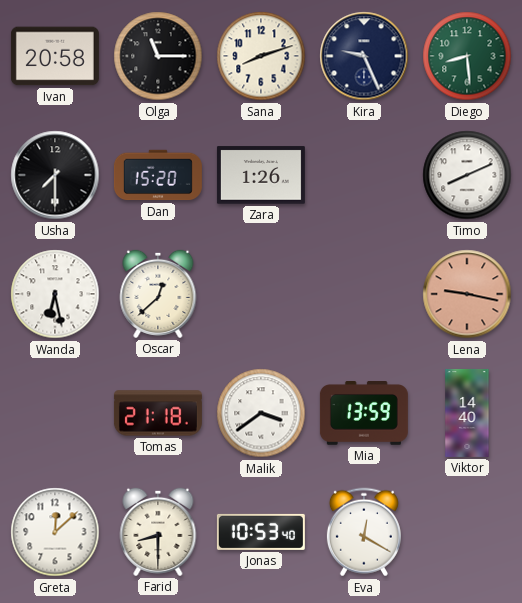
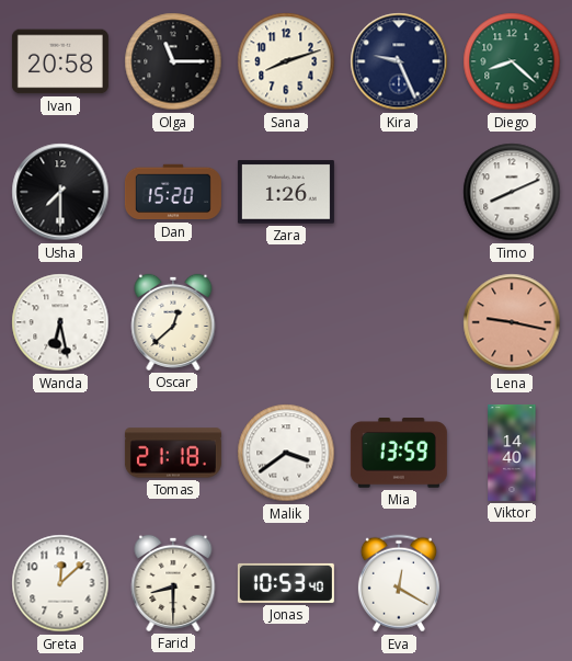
Diego: 8:29 -> 8:22
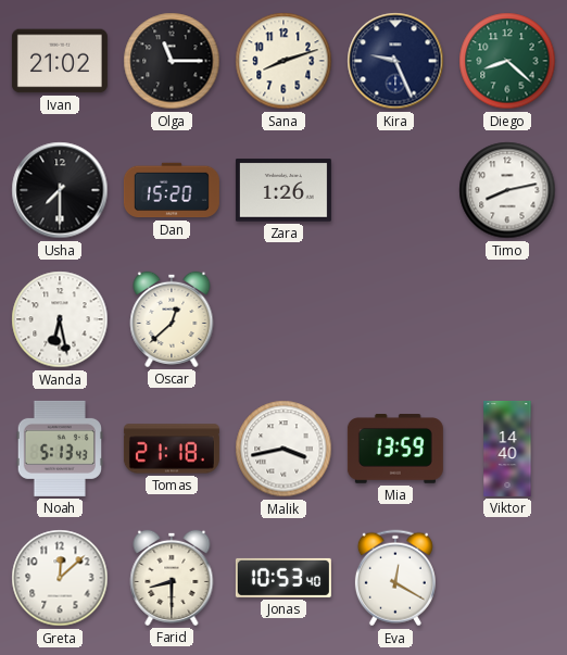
Ivan: 20:58 -> 21:02
Timo: 8:11 -> 8:13
Lena: 9:17 -> none
Noah: none -> 5:13
Malik: 3:39 -> 3:43
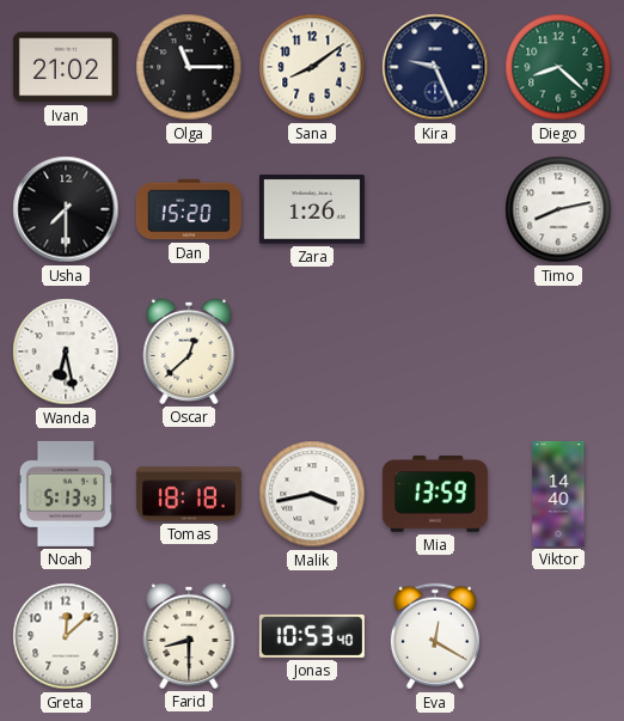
Sana: 8:12 -> 8:09
Tomas: 21:18 -> 18:18
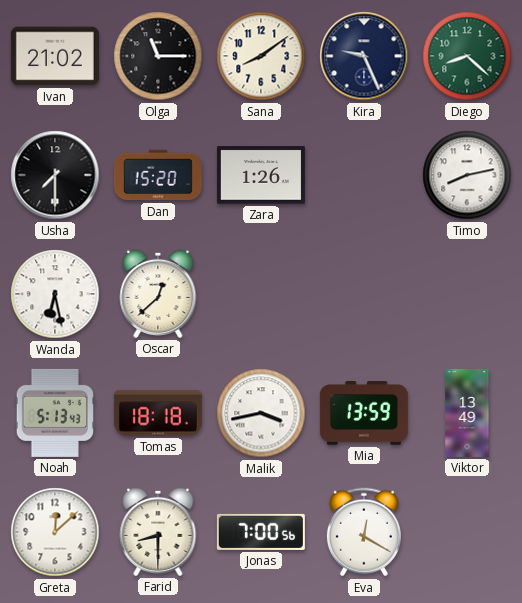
Viktor: 14:40 -> 13:49
Jonas: 10:53 -> 7:00
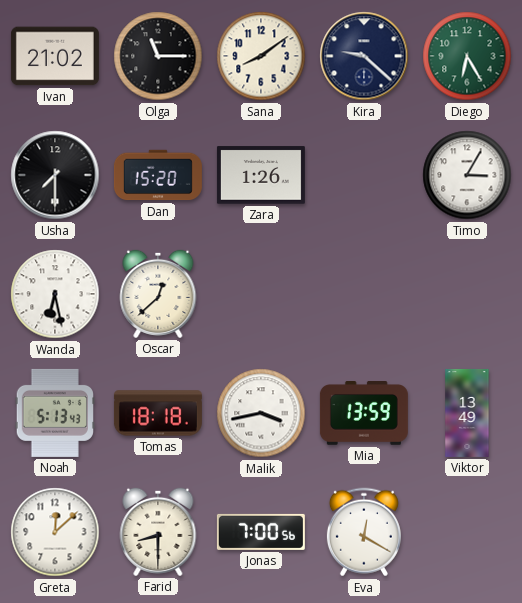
Kira: 9:26 -> 9:22
Diego: 8:22 -> 6:25
Timo: 8:13 -> 3:05
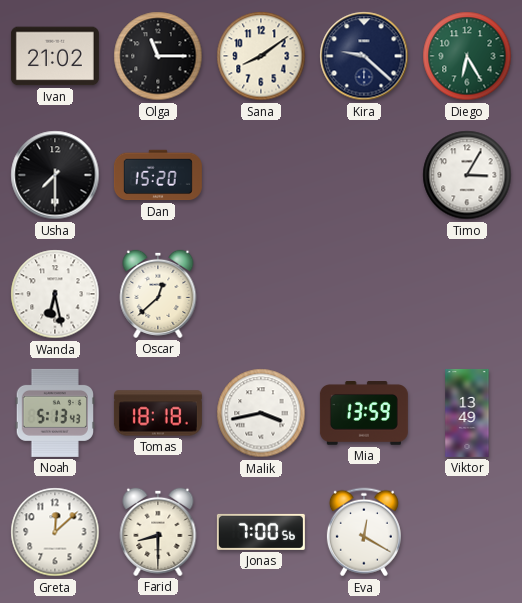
Zara: 1:26 -> none
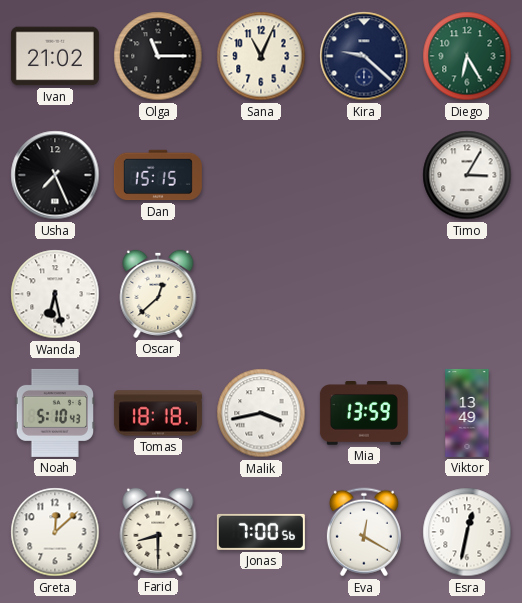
Sana: 8:09 -> 11:04
Usha: 7:30 -> 7:26
Dan: 15:20 -> 15:15
Noah: 5:13 -> 5:10
Esra: none -> 12:32
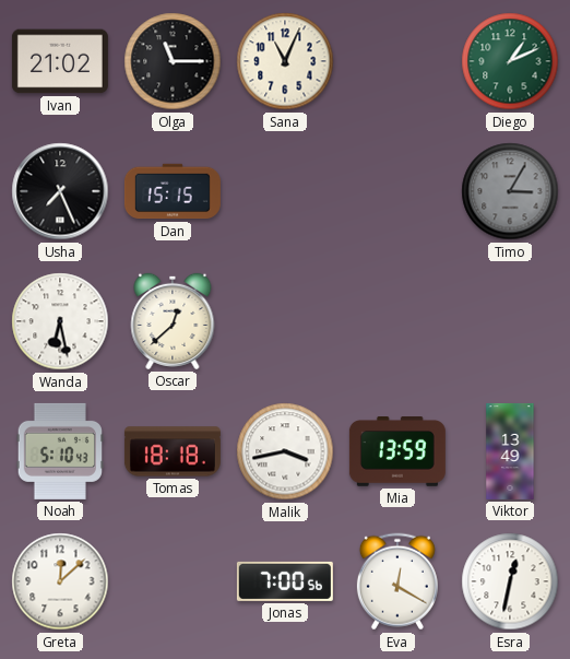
Kira: 9:22 -> none
Diego: 6:25 -> 1:11
Timo dial: white -> grey
Farid: 8:30 -> none
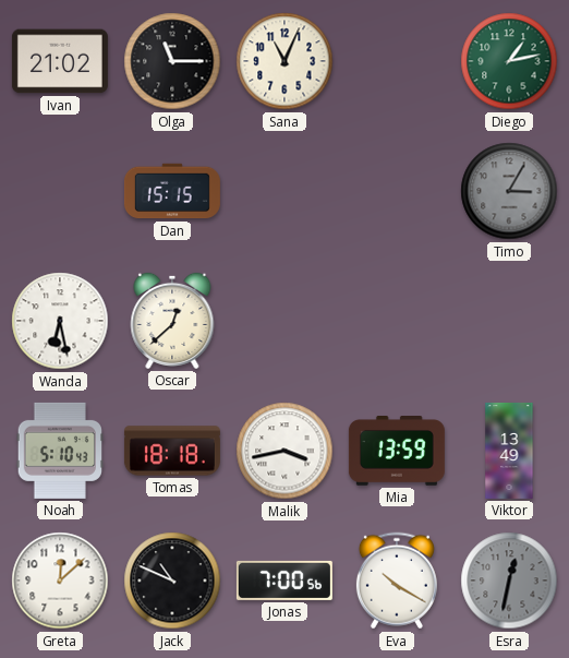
Diego: 1:11 -> 1:13
Usha: 7:26 -> none
Jack: none -> 10:49
Eva: 12:20 -> 10:20
Esra dial: white -> grey
